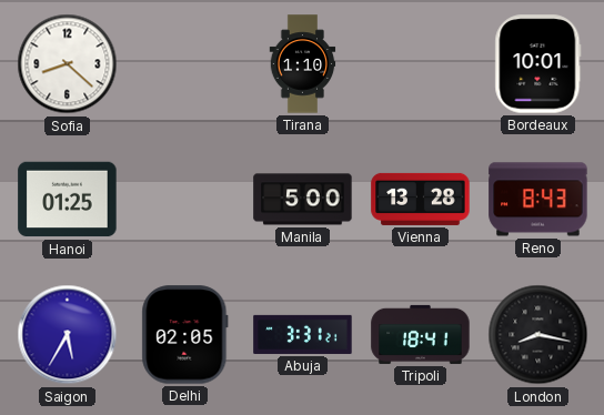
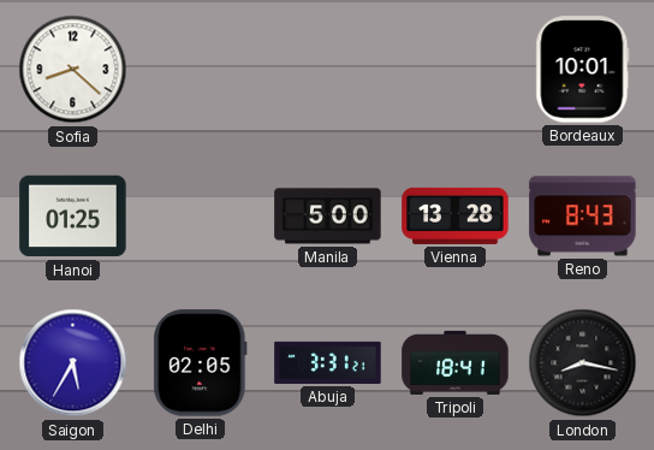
Tirana: 1:10 -> none
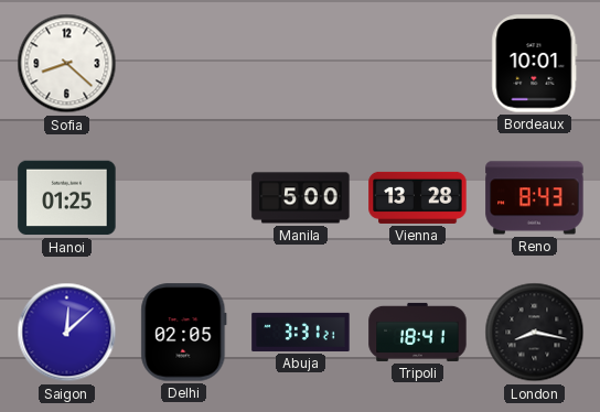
Saigon: 5:35 -> 12:08
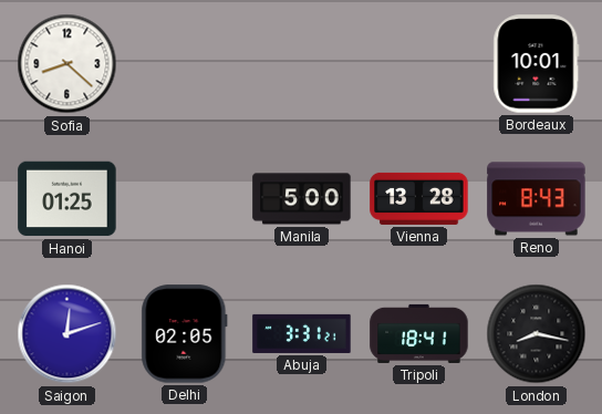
Saigon: 12:08 -> 12:12
